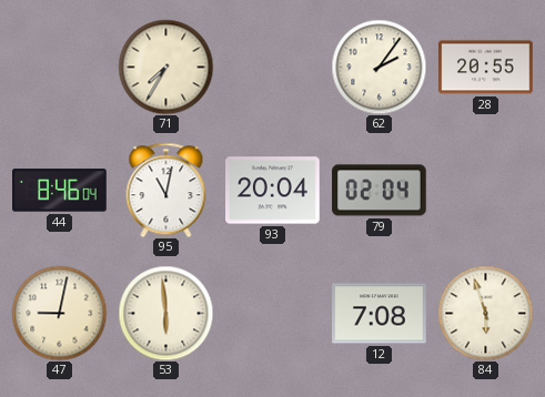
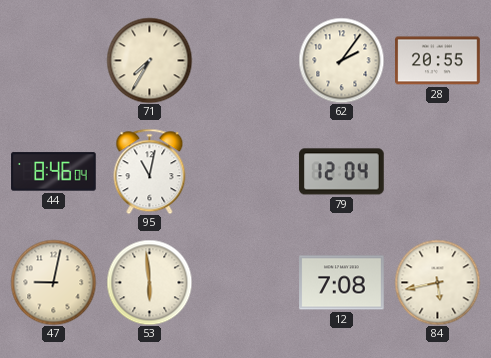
93: 20:04 -> none
79: 02:04 -> 12:04
84: 5:57 -> 5:43
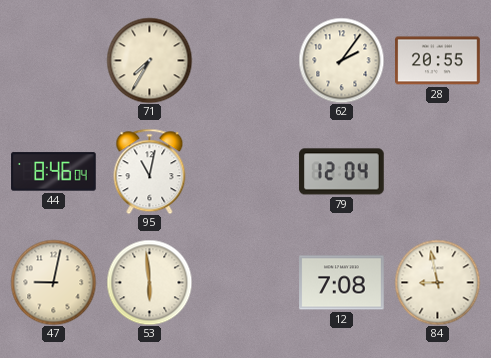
84: 5:43 -> 8:58
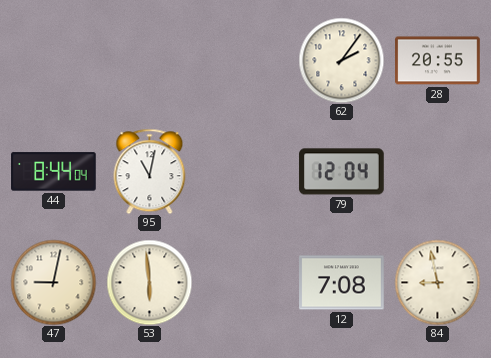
71: 7:35 -> none
44: 8:46 -> 8:44
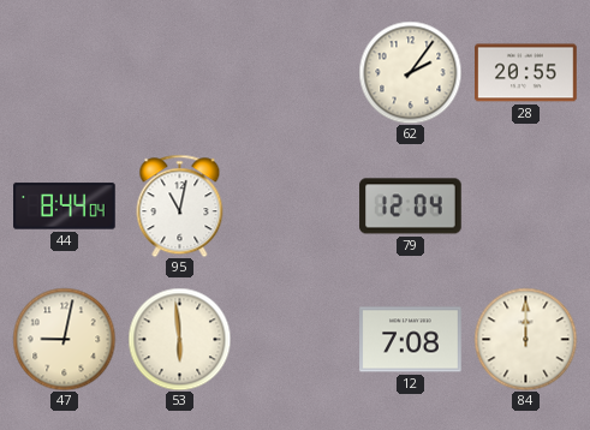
84: 8:58 -> 12:00
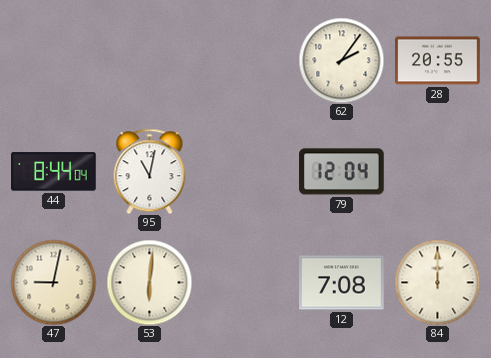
53: 5:59 -> 6:01
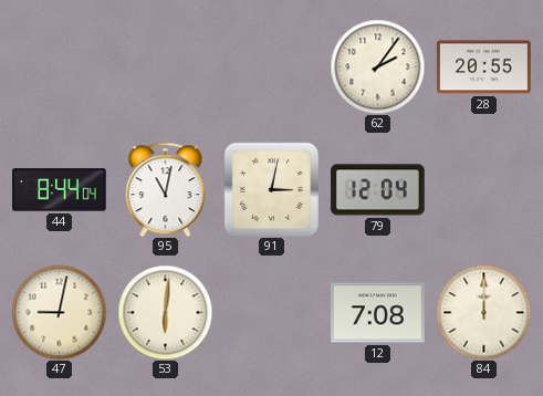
91: none -> 3:02
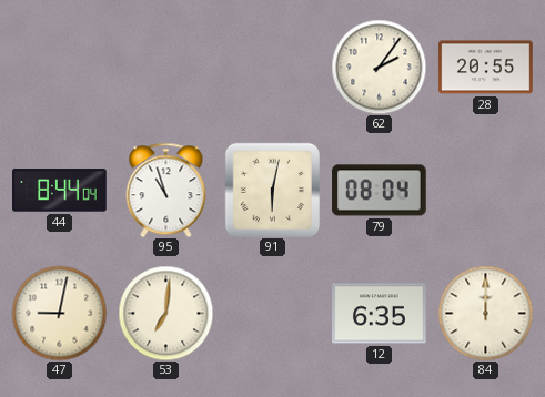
95: 11:02 -> 10:57
91: 3:02 -> 6:02
79: 12:04 -> 08:04
53: 6:01 -> 7:01
12: 7:08 -> 6:35
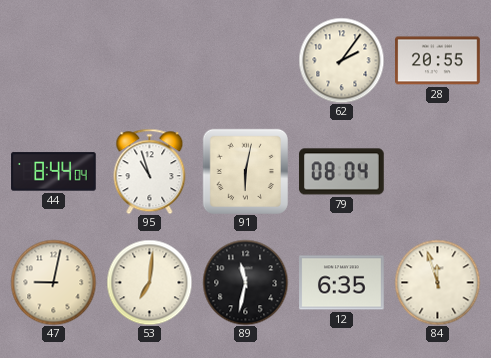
89: none -> 11:32
84: 12:00 -> 11:57
